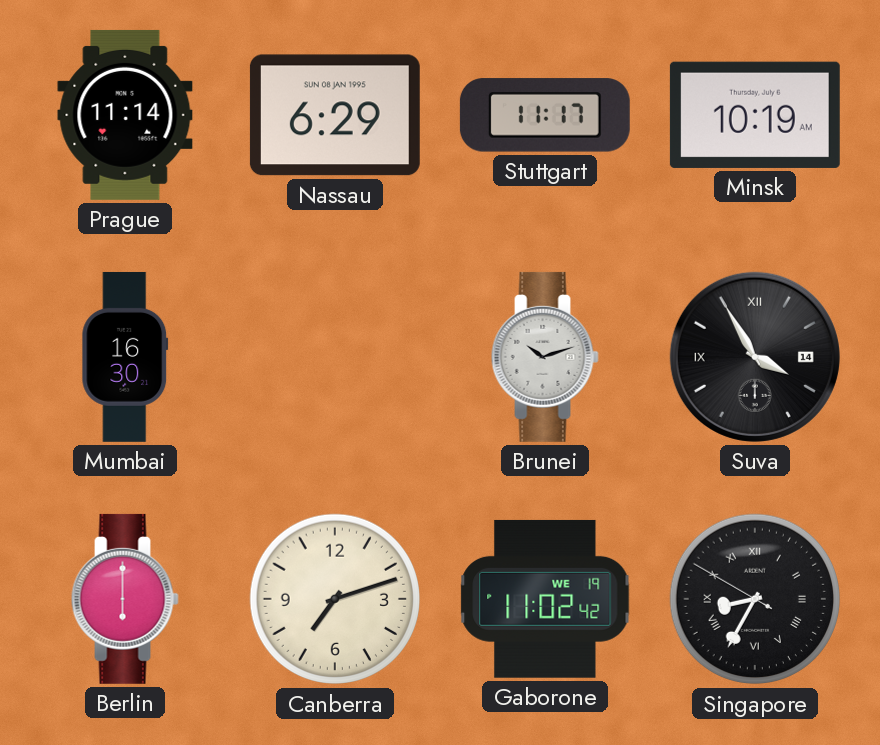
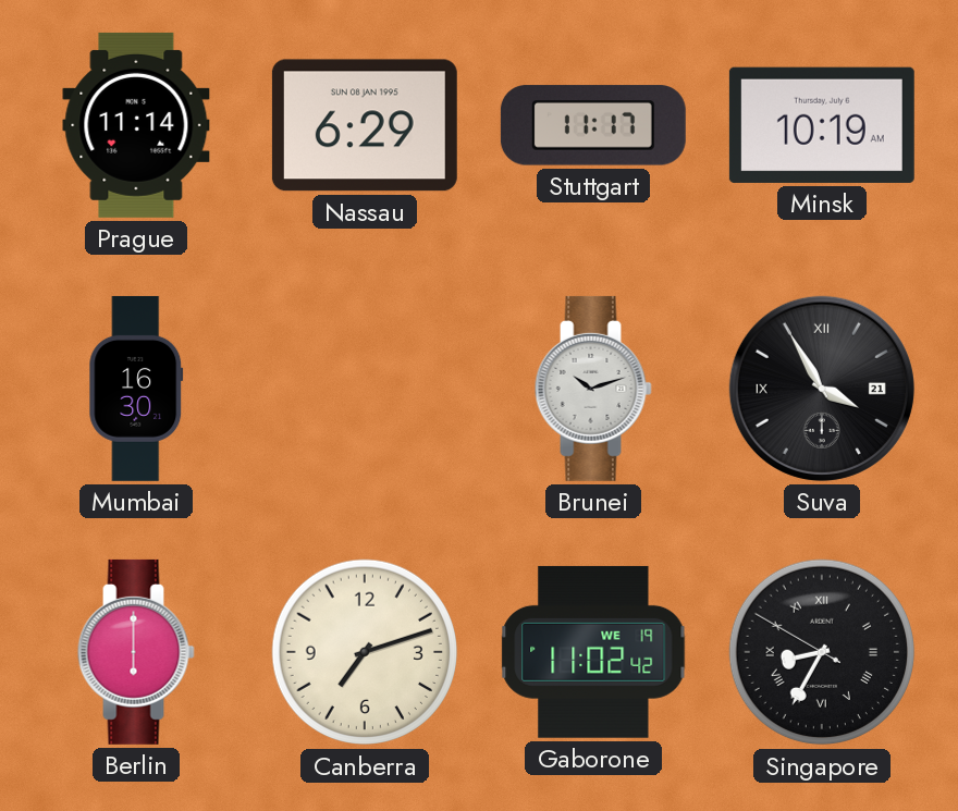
Suva date: 14 -> 21
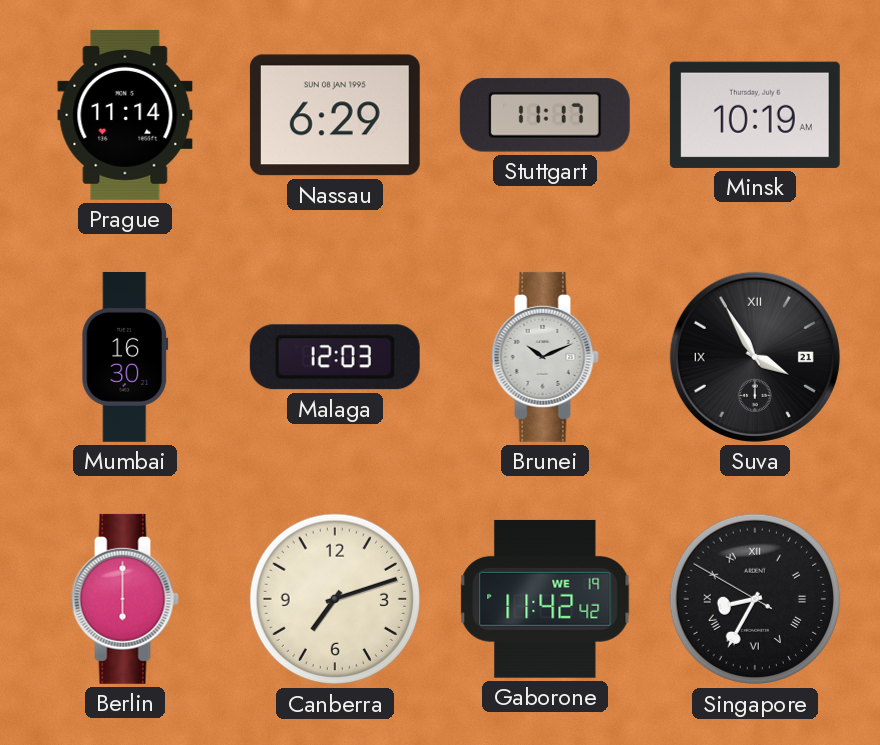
Malaga: none -> 12:03
Brunei: 10:12 -> 10:11
Gaborone: 11:02 -> 11:42
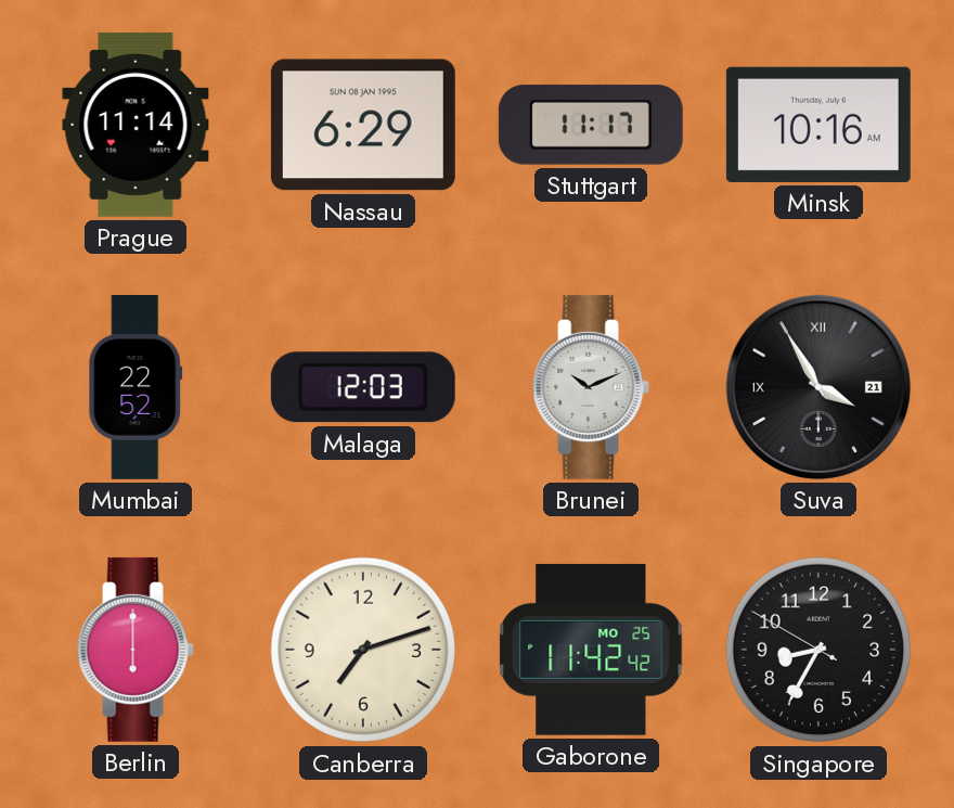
Minsk: 10:19 -> 10:16
Mumbai: 16:30 -> 22:52
Gaborone date: WE 19 -> MO 25
Singapore numerals: Roman -> Arabic
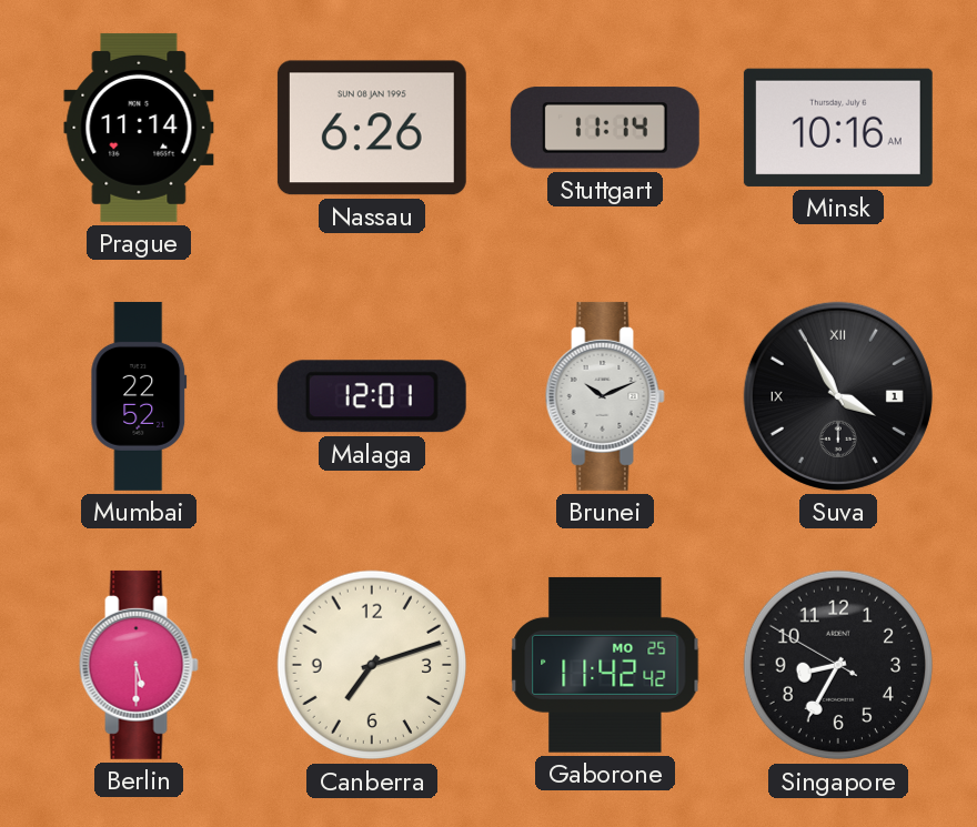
Nassau: 6:29 -> 6:26
Stuttgart: 11:17 -> 11:14
Malaga: 12:03 -> 12:01
Suva date: 21 -> 1
Berlin: 6:00 -> 5:30
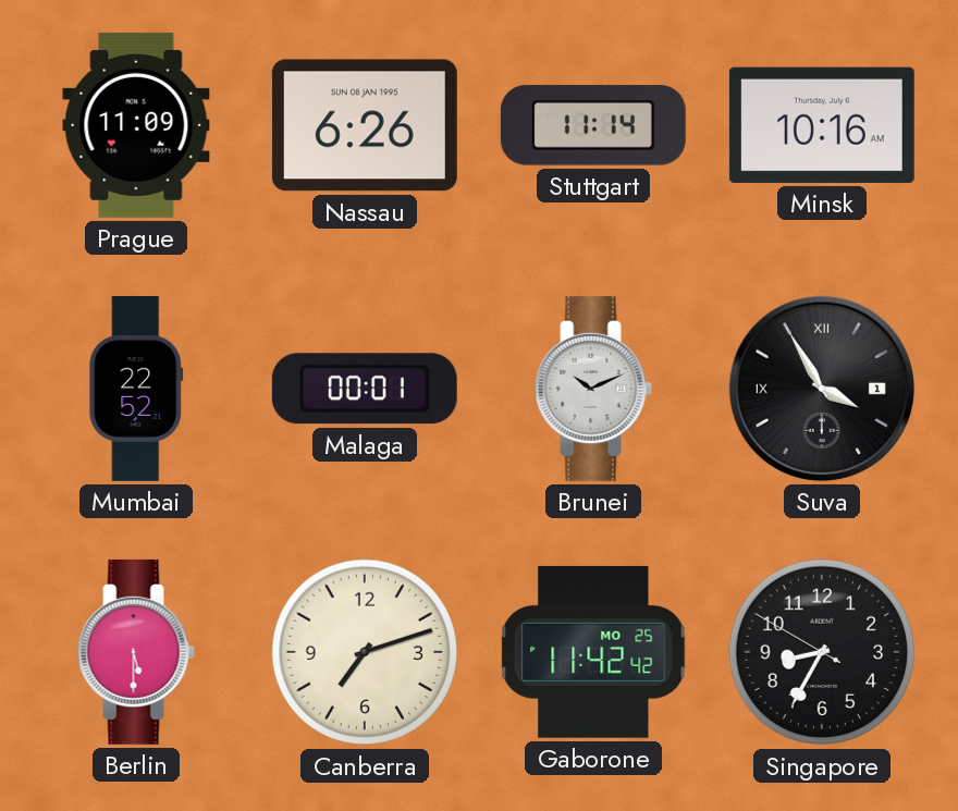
Prague: 11:14 -> 11:09
Malaga: 12:01 -> 00:01
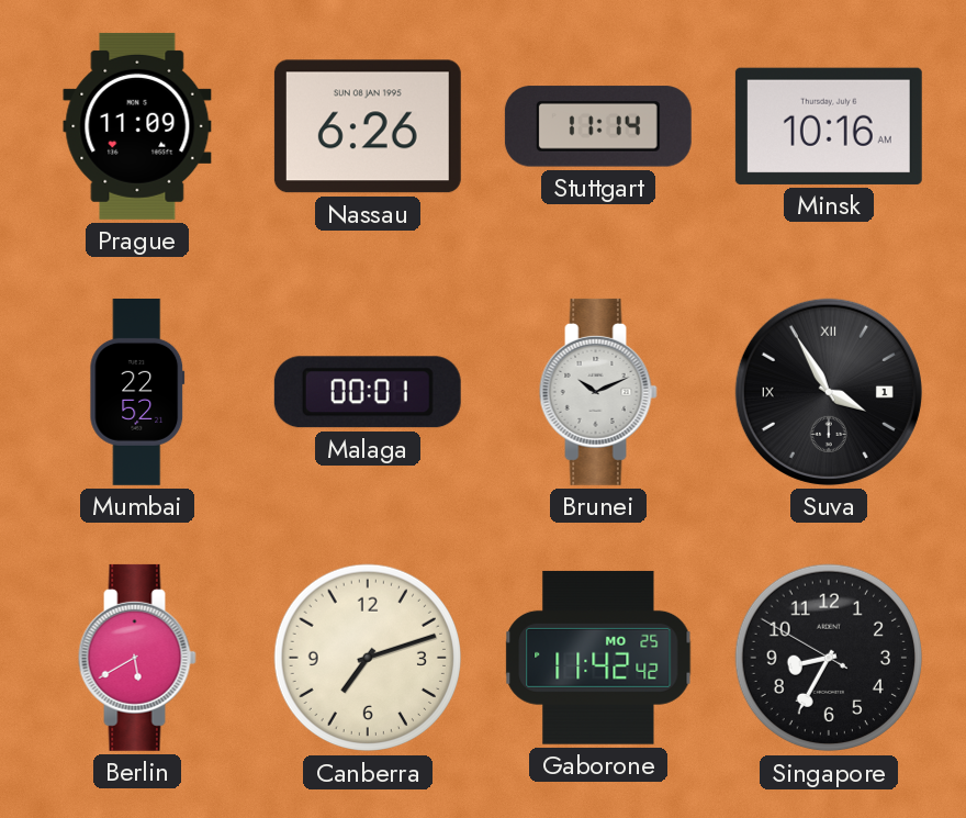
Berlin: 5:30 -> 5:40
